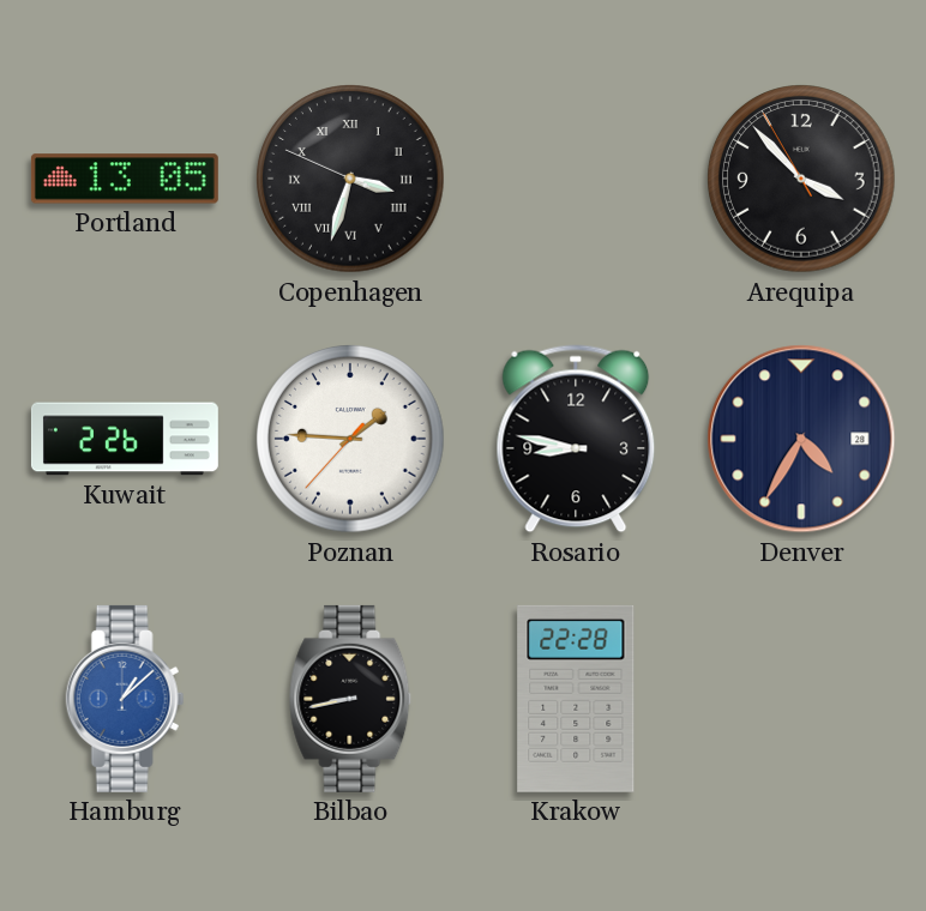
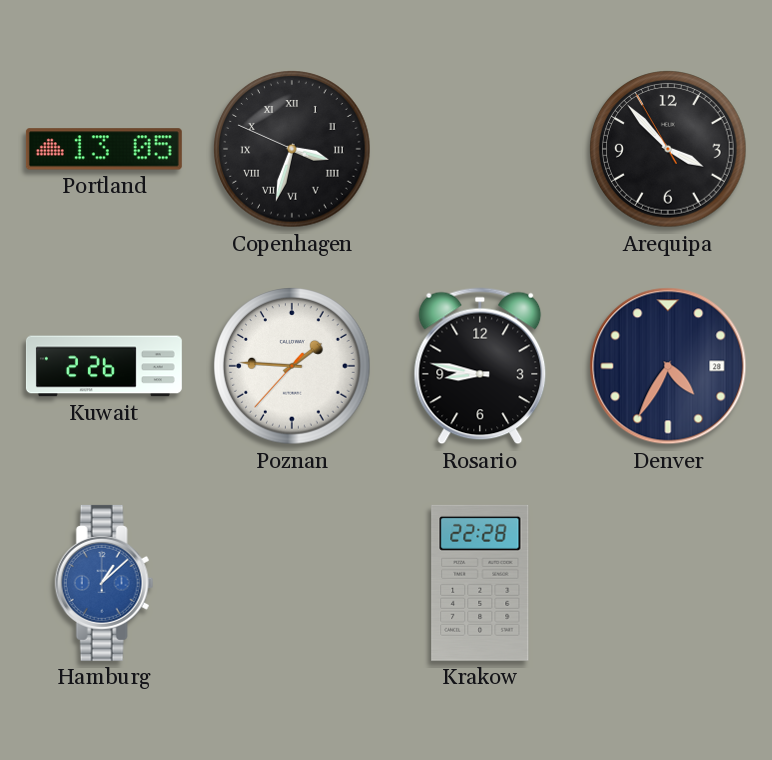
Bilbao: 8:43 -> none
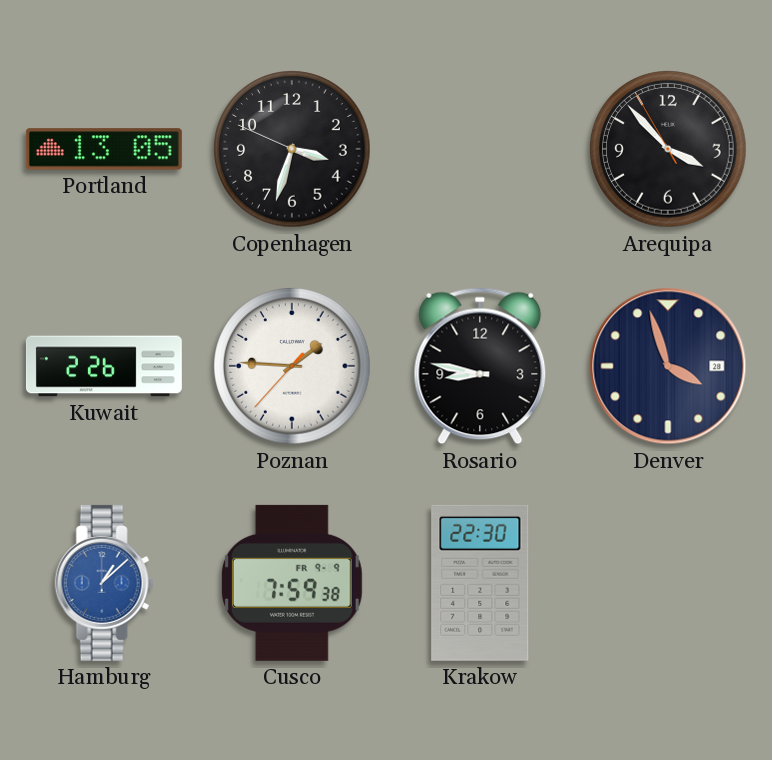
Copenhagen numerals: Roman -> Arabic
Denver: 4:35 -> 3:57
Cusco: none -> 7:59
Krakow: 22:28 -> 22:30
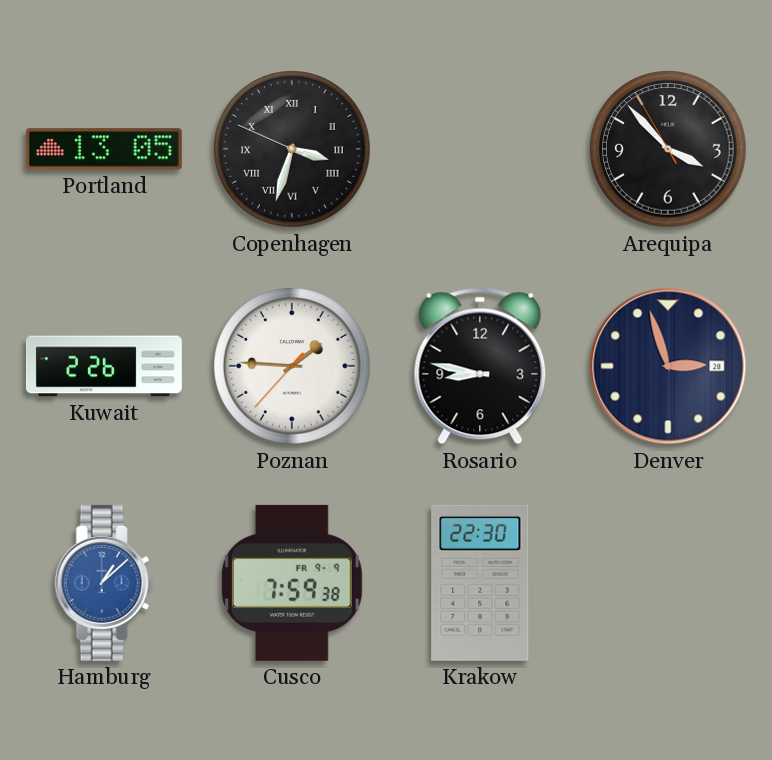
Copenhagen numerals: Arabic -> Roman
Denver: 3:57 -> 2:57
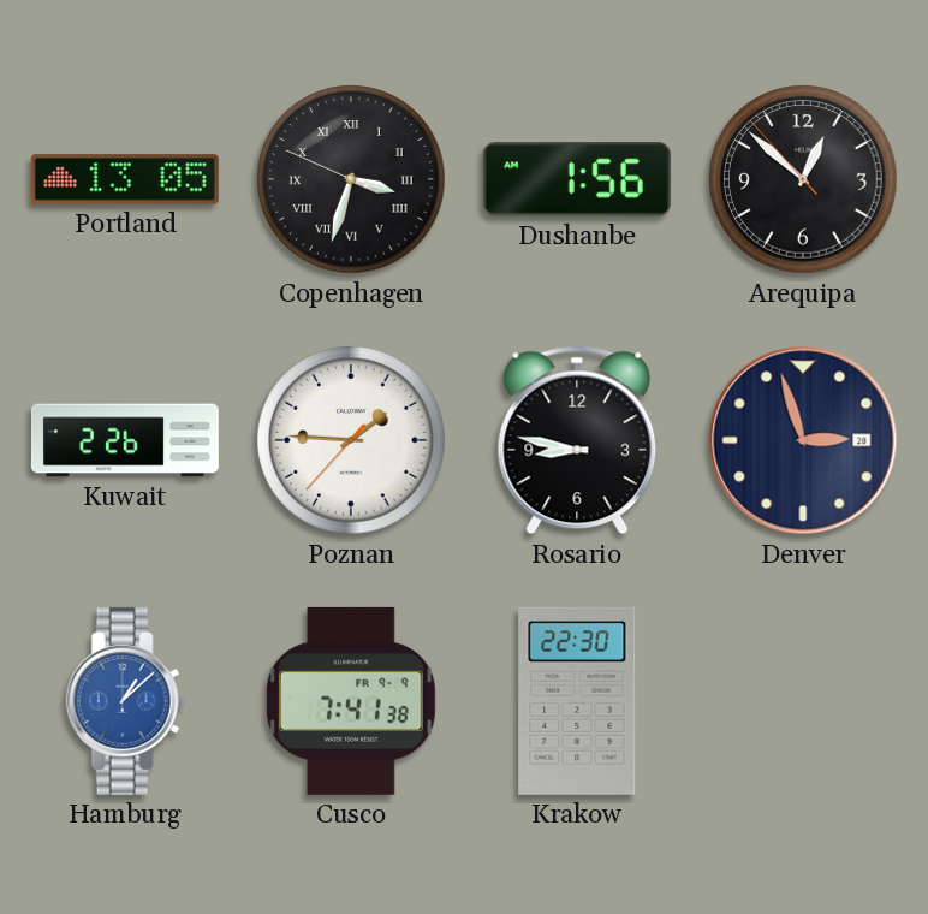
Dushanbe: none -> 1:56
Arequipa: 3:52 -> 12:51
Cusco: 7:59 -> 7:41
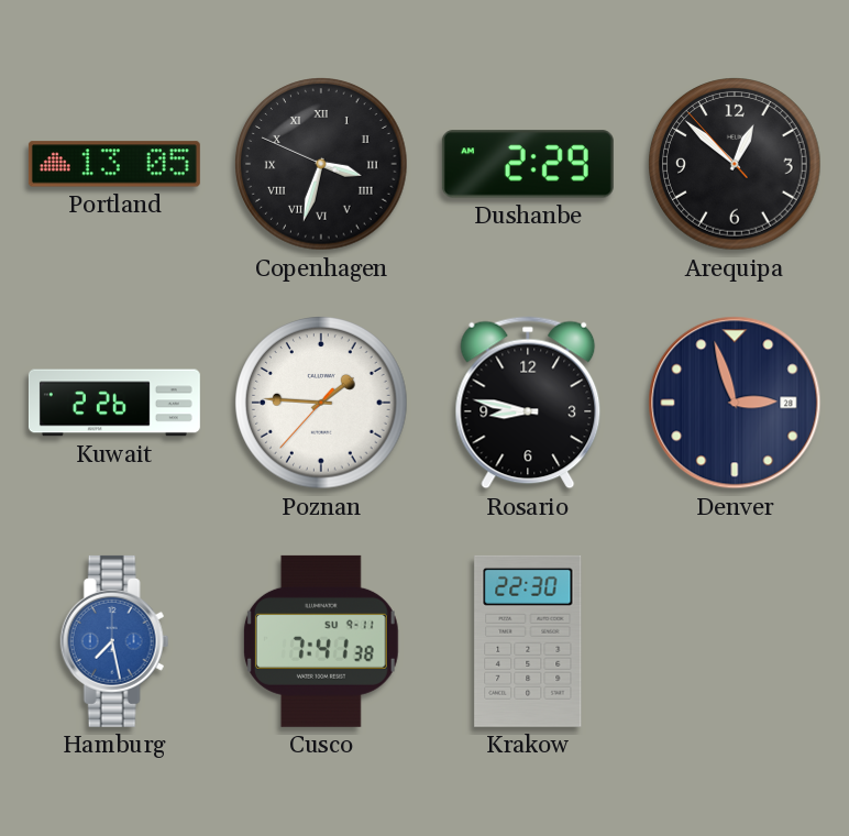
Dushanbe: 1:56 -> 2:29
Hamburg: 1:08 -> 7:28
Cusco date: FR 9-9 -> SU 9-11
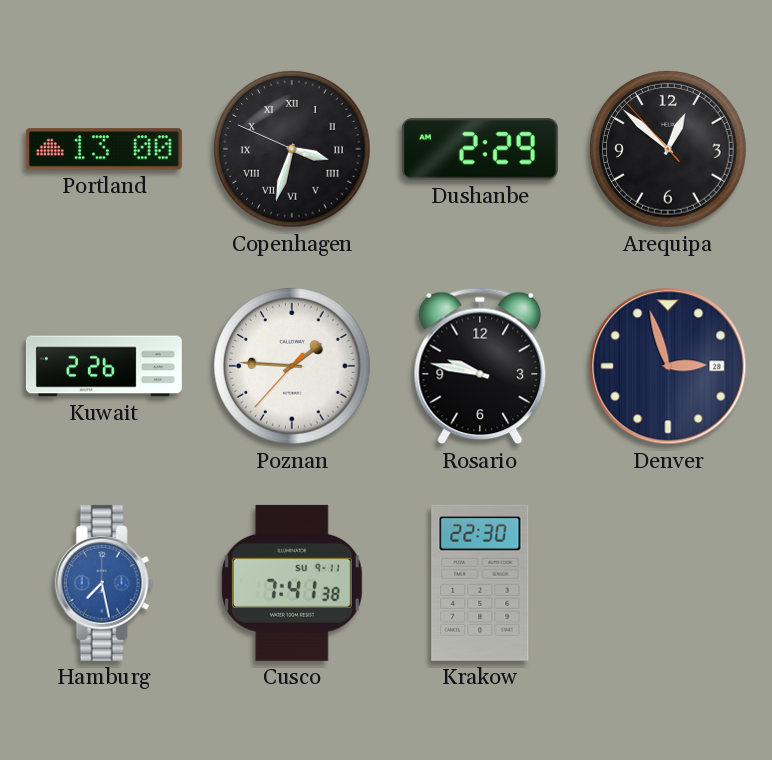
Portland: 13:05 -> 13:00
Rosario: 8:47 -> 9:47
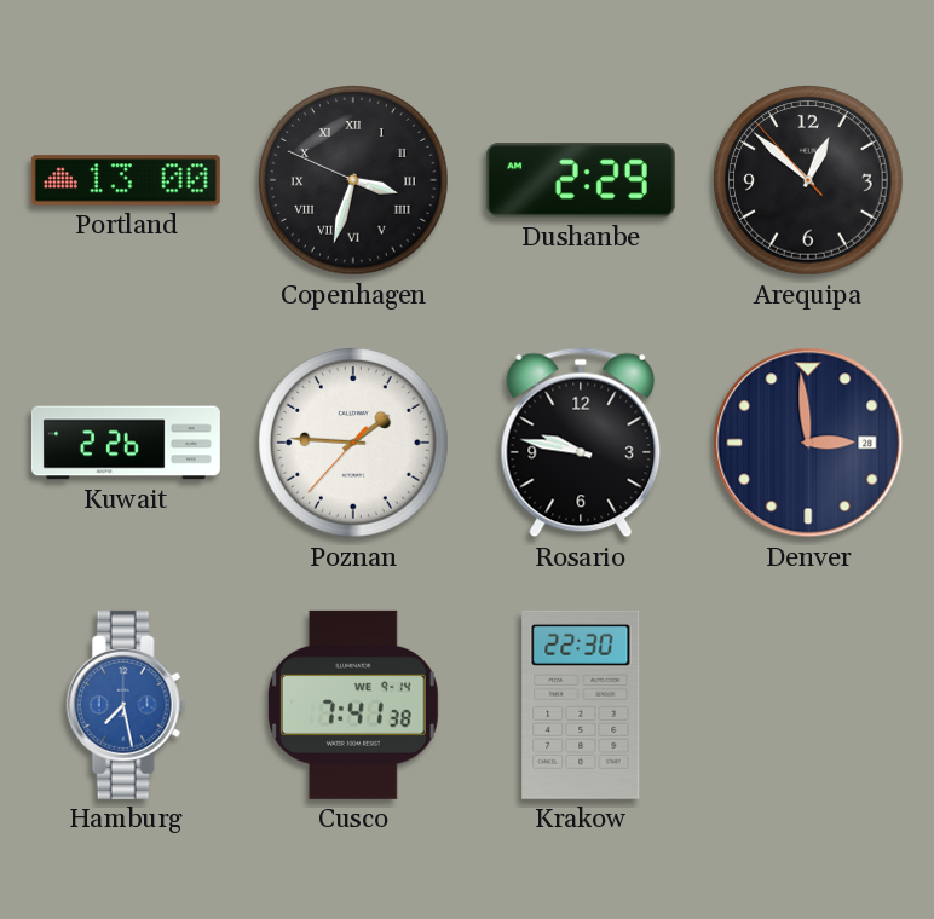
Denver: 2:57 -> 2:59
Cusco date: SU 9-11 -> WE 9-14
